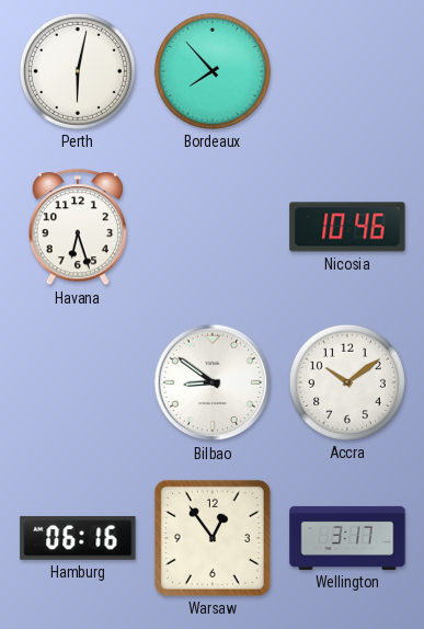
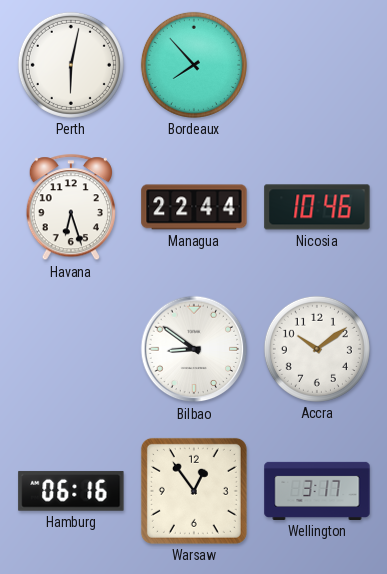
Managua: none -> 22:44
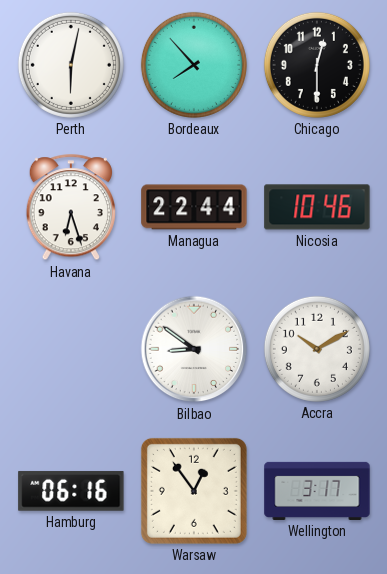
Chicago: none -> 12:30
Accra: 10:09 -> 10:10
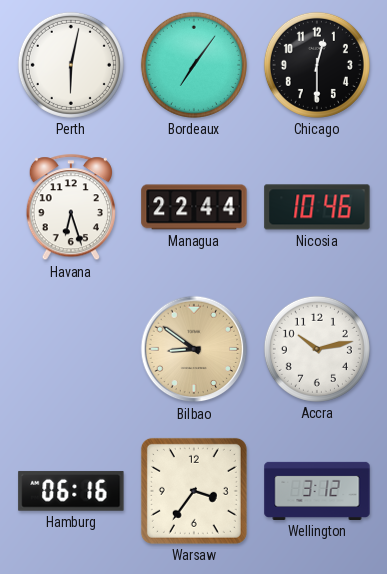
Bordeaux: 7:53 -> 7:06
Bilbao dial: white -> champagne
Accra: 10:10 -> 10:13
Warsaw: 12:54 -> 3:36
Wellington: 3:17 -> 3:12
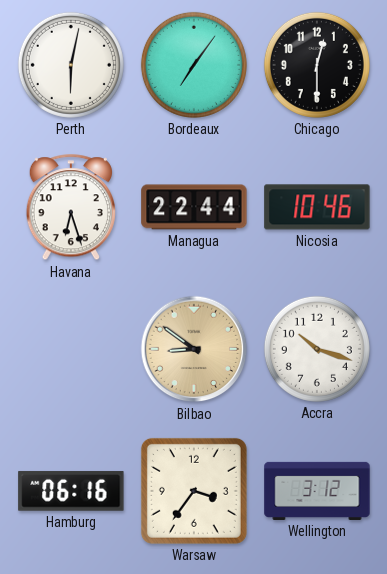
Accra: 10:13 -> 10:18
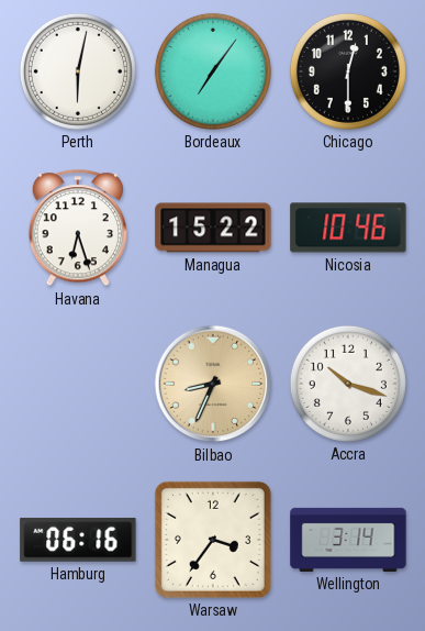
Managua: 22:44 -> 15:22
Bilbao: 8:51 -> 8:34
Wellington: 3:12 -> 3:14
